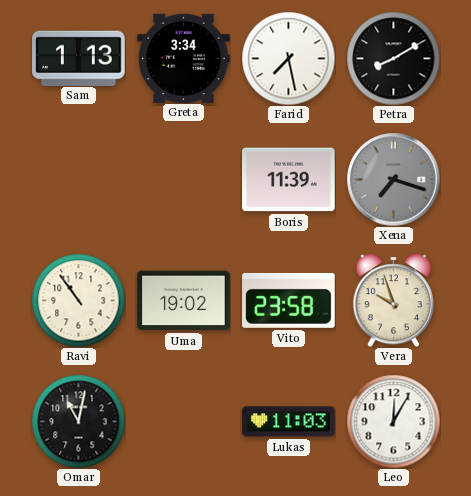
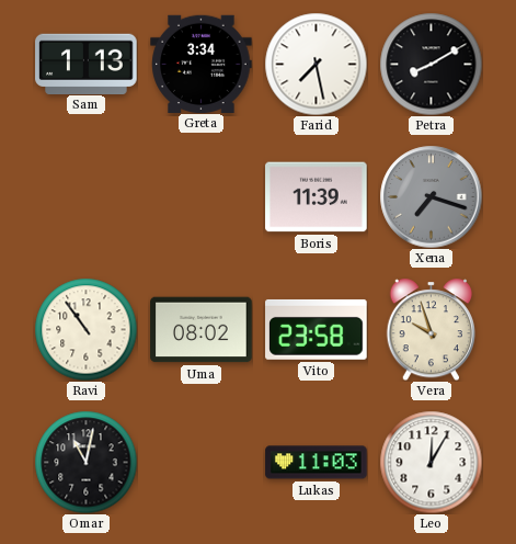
Uma: 19:02 -> 08:02
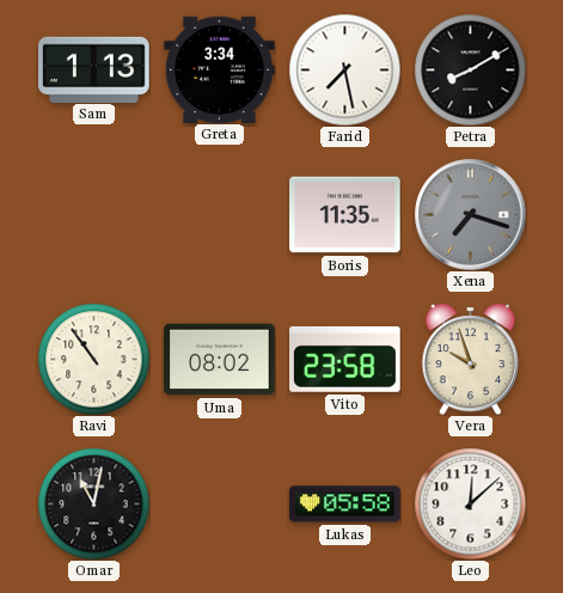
Boris: 11:39 -> 11:35
Lukas: 11:03 -> 05:58
Leo: 12:05 -> 12:08
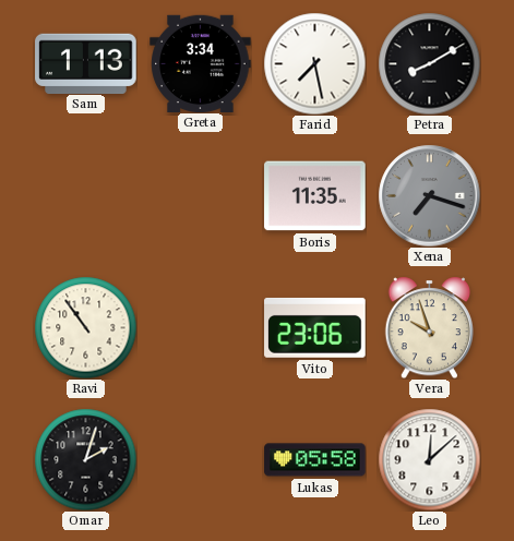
Uma: 08:02 -> none
Vito: 23:58 -> 23:06
Omar: 11:02 -> 2:03
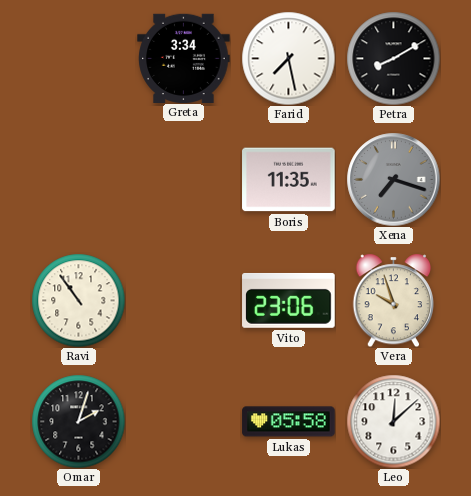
Sam: 1:13 -> none
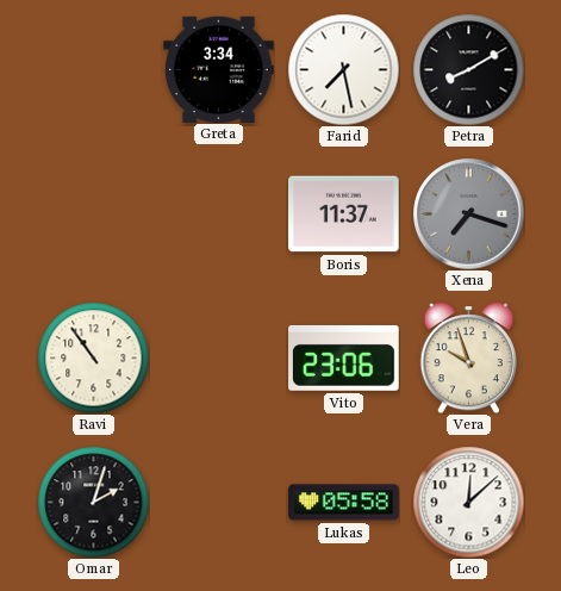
Boris: 11:35 -> 11:37
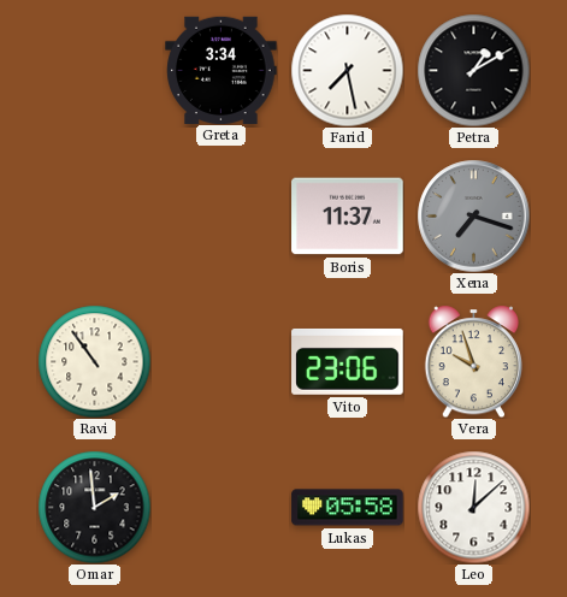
Petra: 8:10 -> 1:10
Omar: 2:03 -> 1:59
